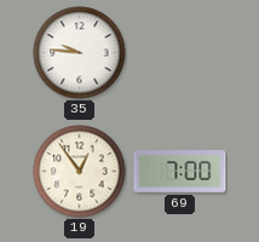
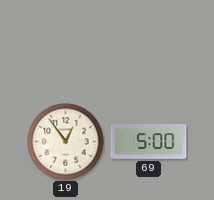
35: 9:46 -> none
69: 7:00 -> 5:00
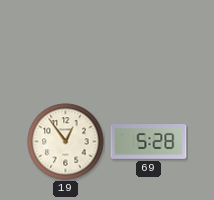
69: 5:00 -> 5:28
